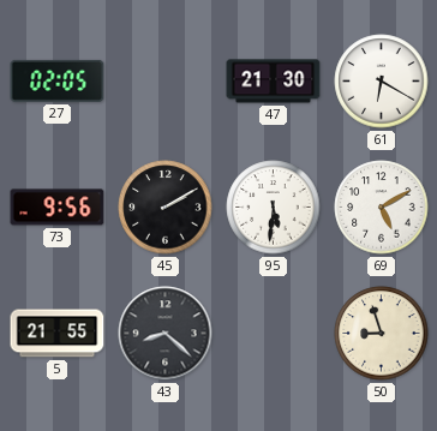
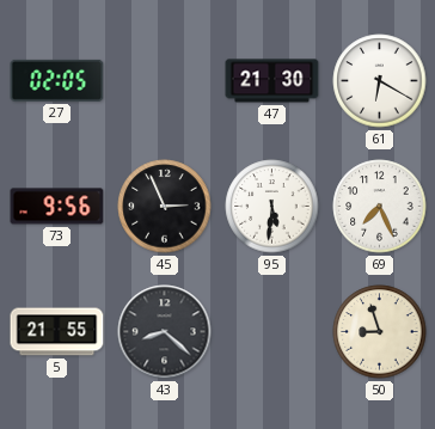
45: 2:10 -> 2:56
69: 5:10 -> 7:26
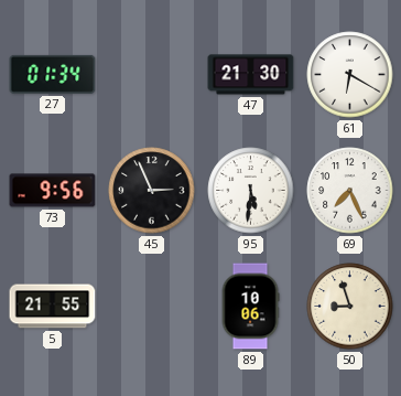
27: 02:05 -> 01:34
43: 8:22 -> none
89: none -> 10:06
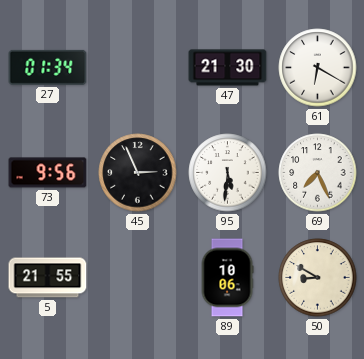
50: 8:57 -> 8:50
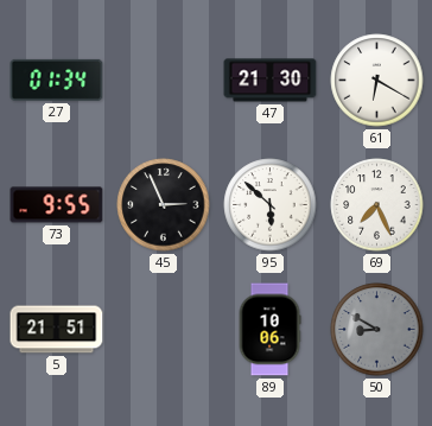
73: 9:56 -> 9:55
95: 5:31 -> 5:52
5: 21:55 -> 21:51
50 dial: cream -> grey
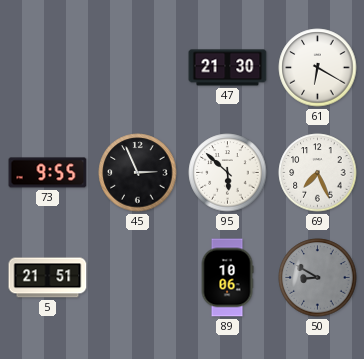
27: 01:34 -> none
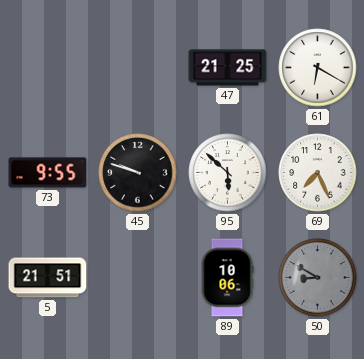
47: 21:30 -> 21:25
45: 2:56 -> 9:48
